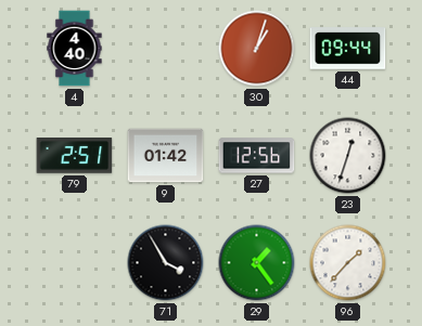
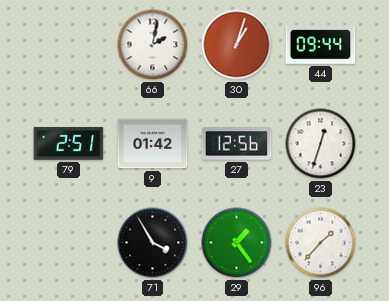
4: 4:40 -> none
66: none -> 2:02
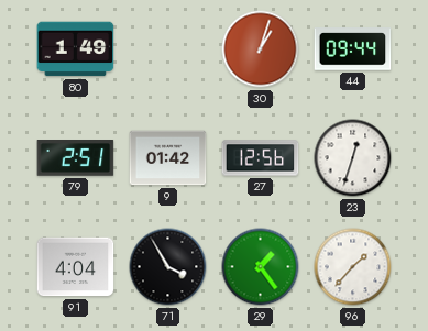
80: none -> 1:49
66: 2:02 -> none
91: none -> 4:04
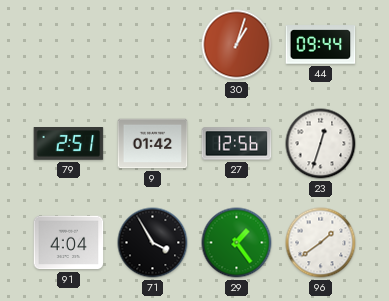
80: 1:49 -> none
96: 1:37 -> 1:39
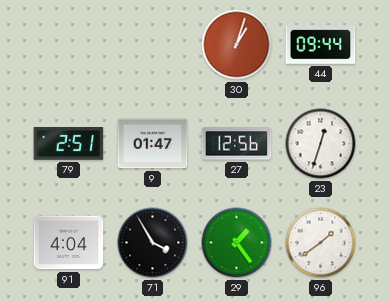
9: 01:42 -> 01:47
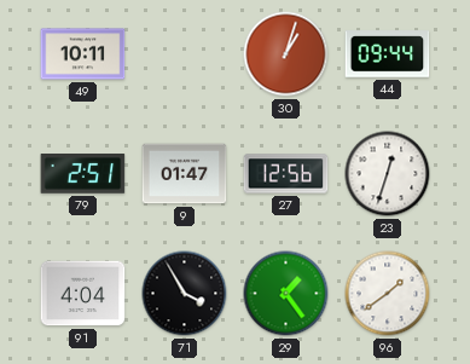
49: none -> 10:11
